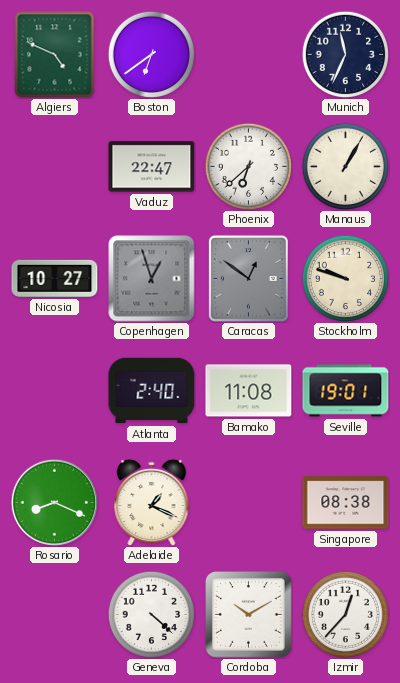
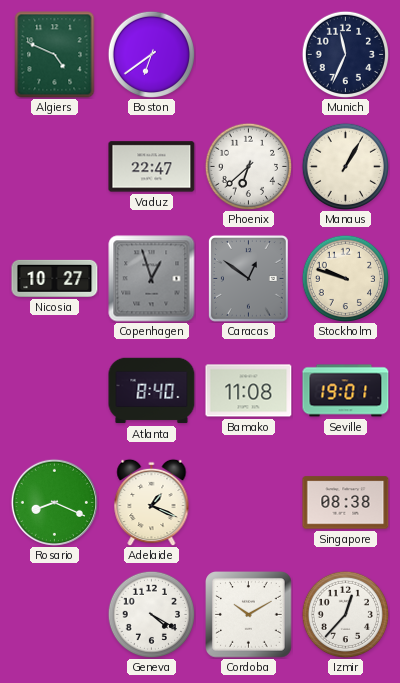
Atlanta: 2:40 -> 8:40
Geneva: 4:22 -> 4:20
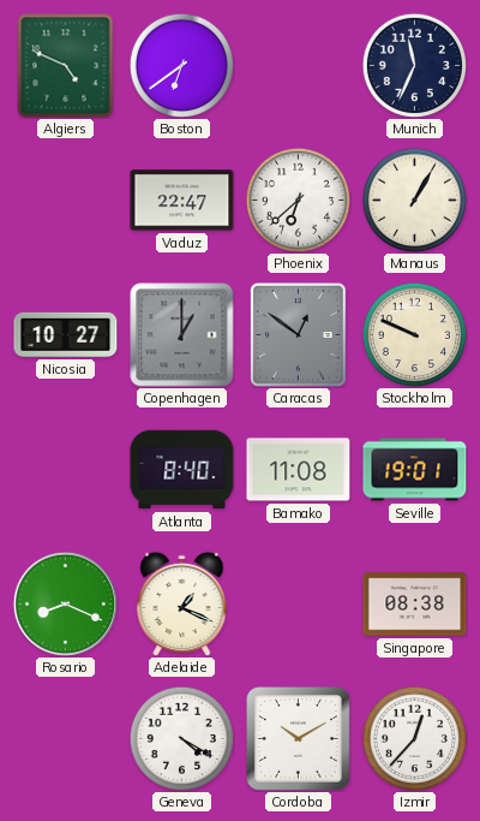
Copenhagen: 12:57 -> 1:00
Stockholm: 9:48 -> 9:49
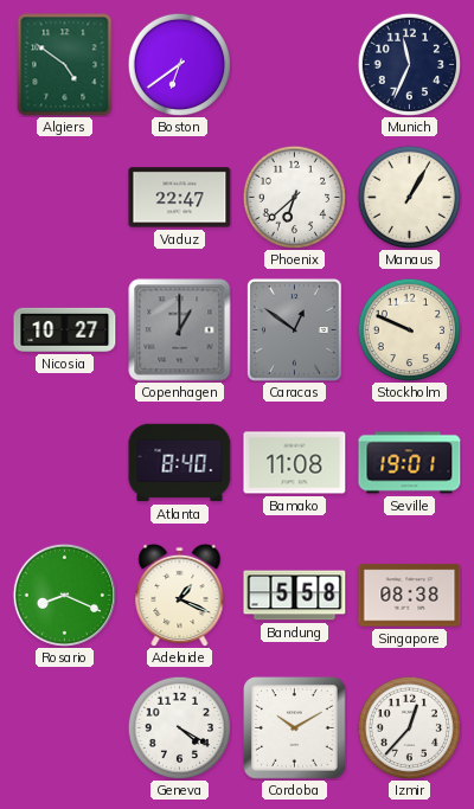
Algiers: 4:49 -> 4:51
Bandung: none -> 5:58
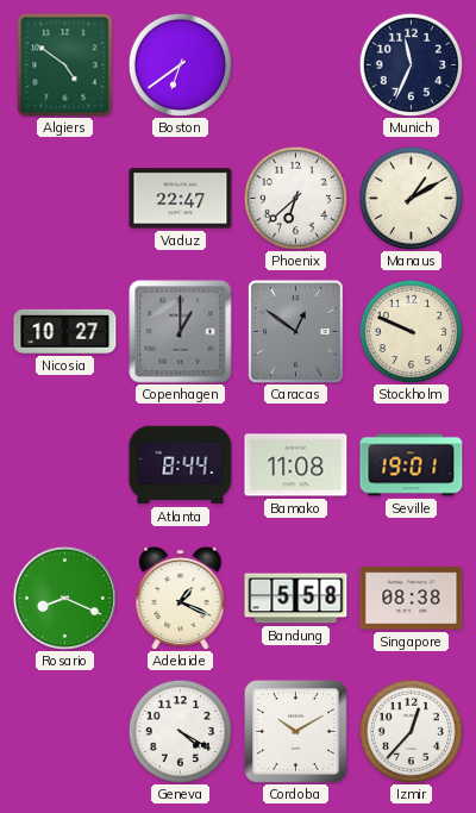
Manaus: 1:05 -> 1:10
Atlanta: 8:40 -> 8:44
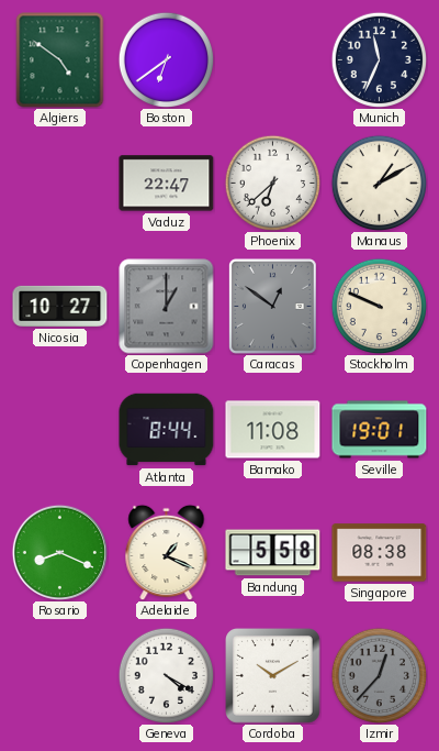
Izmir dial: white -> grey
